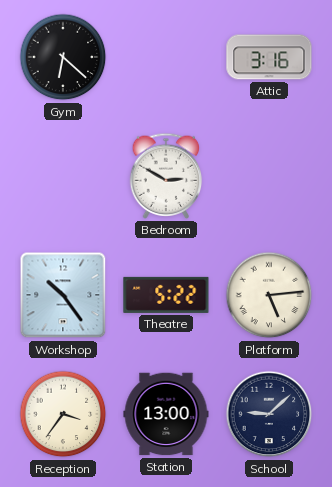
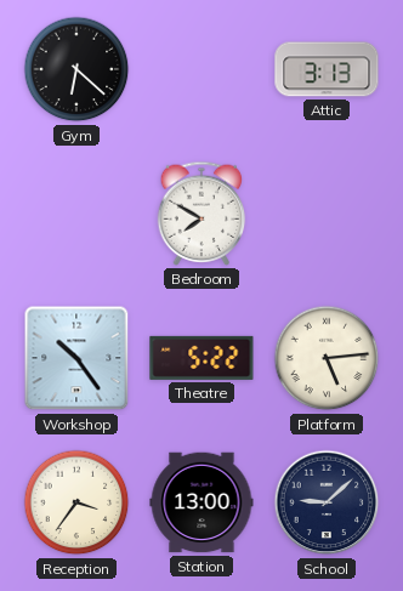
Attic: 3:16 -> 3:13
Bedroom: 2:50 -> 7:50
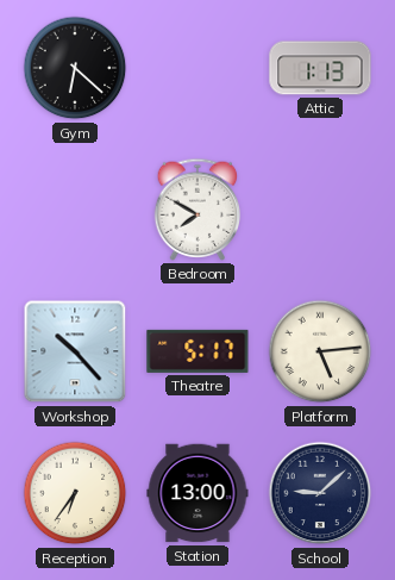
Attic: 3:13 -> 1:13
Workshop: 10:24 -> 10:23
Theatre: 5:22 -> 5:17
Reception: 3:36 -> 6:36
